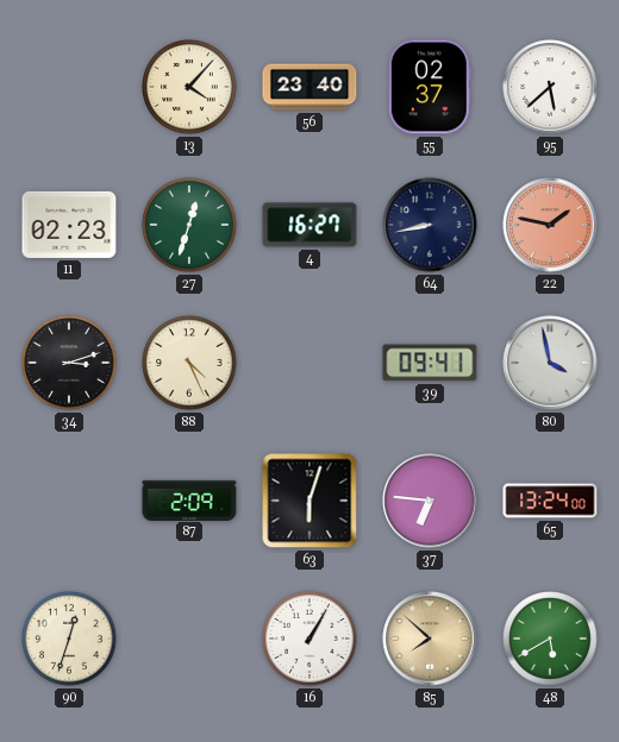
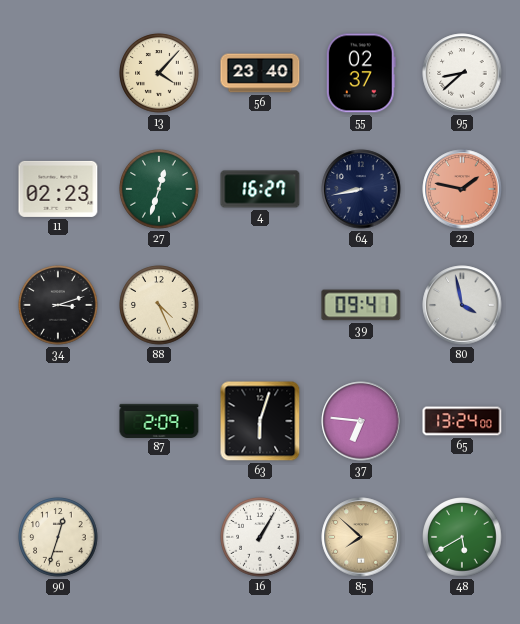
95: 5:38 -> 8:38
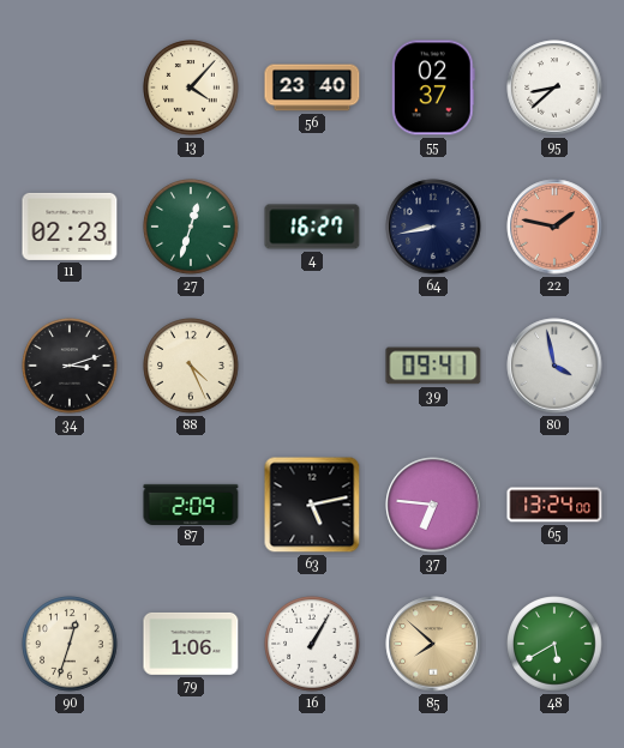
63: 6:03 -> 5:13
79: none -> 1:06
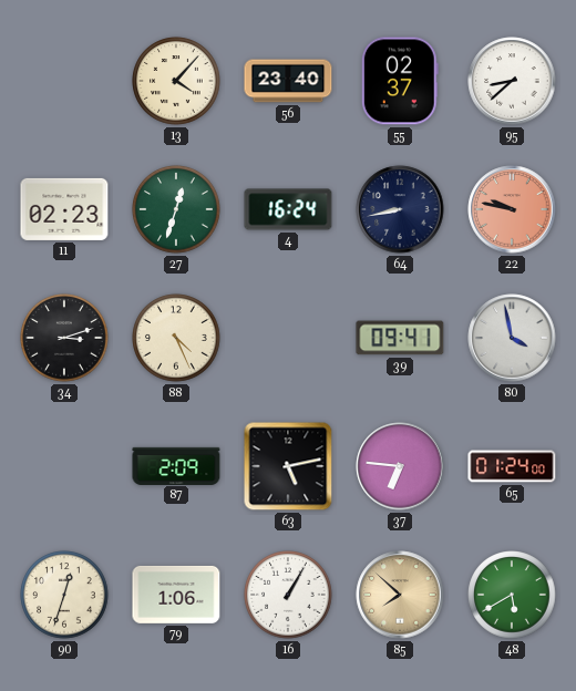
4: 16:27 -> 16:24
22: 1:47 -> 9:47
65: 13:24 -> 01:24
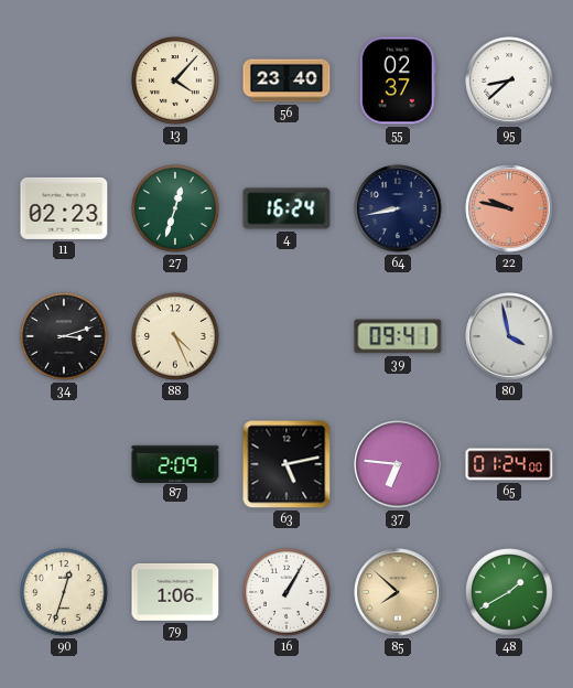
48: 5:40 -> 1:40
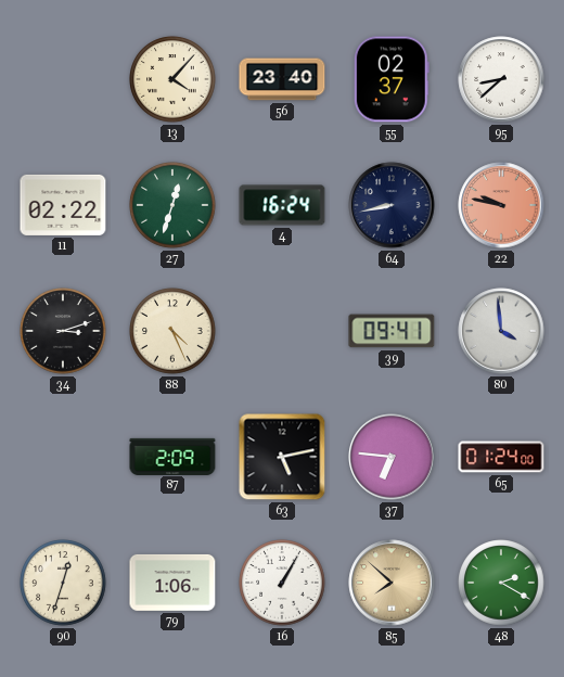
11: 02:23 -> 02:22
80: 3:58 -> 3:59
48: 1:40 -> 2:20
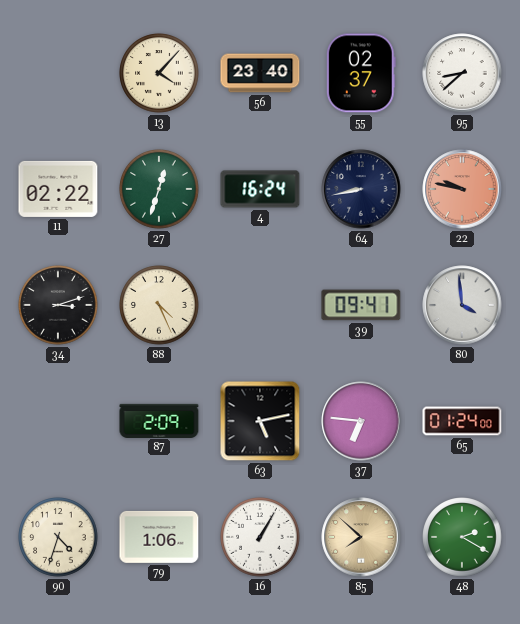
90: 12:33 -> 4:33
